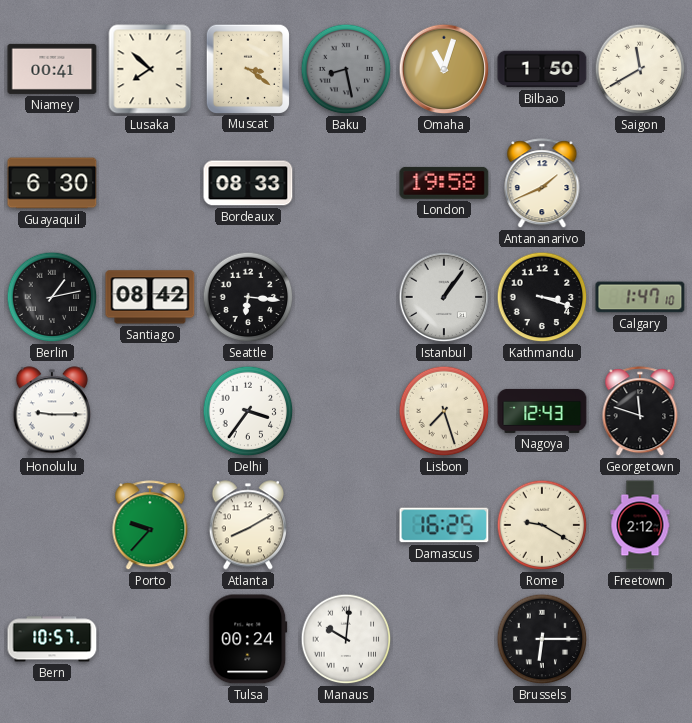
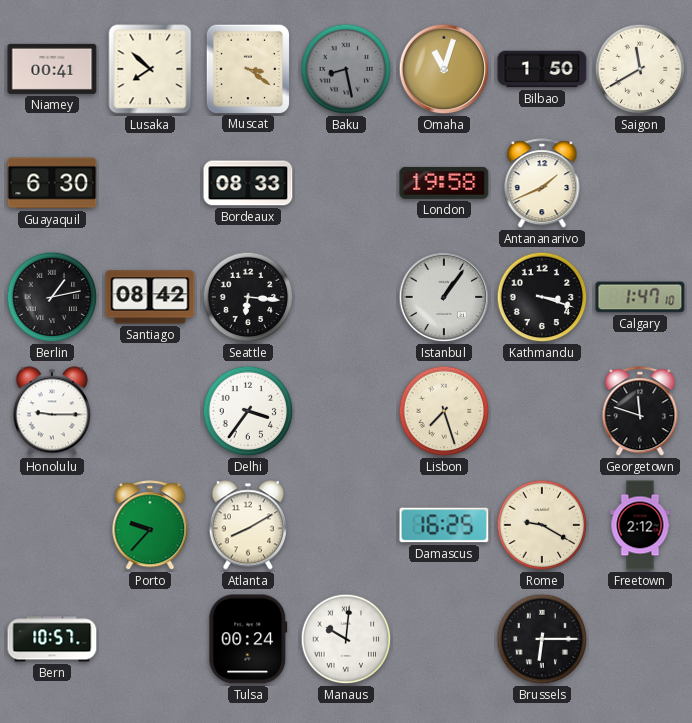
Nagoya: 12:43 -> none
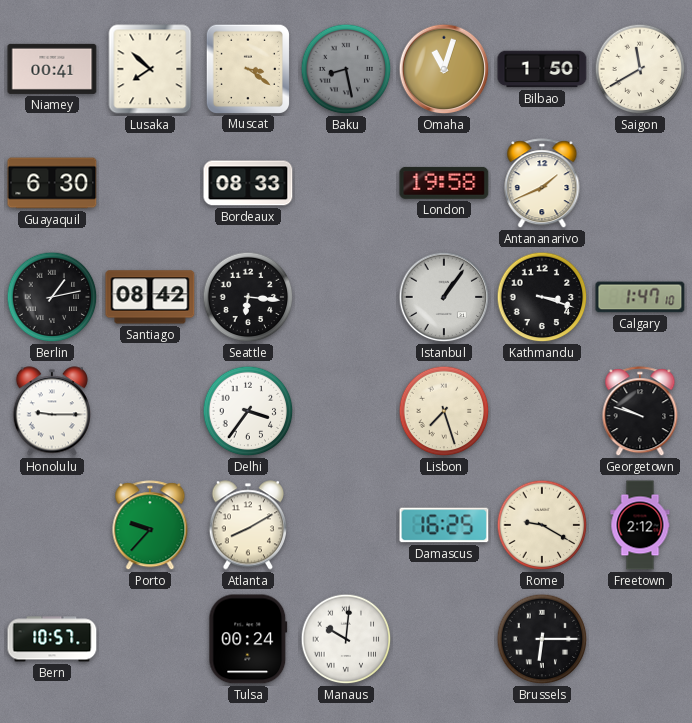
Georgetown: 11:48 -> 9:48
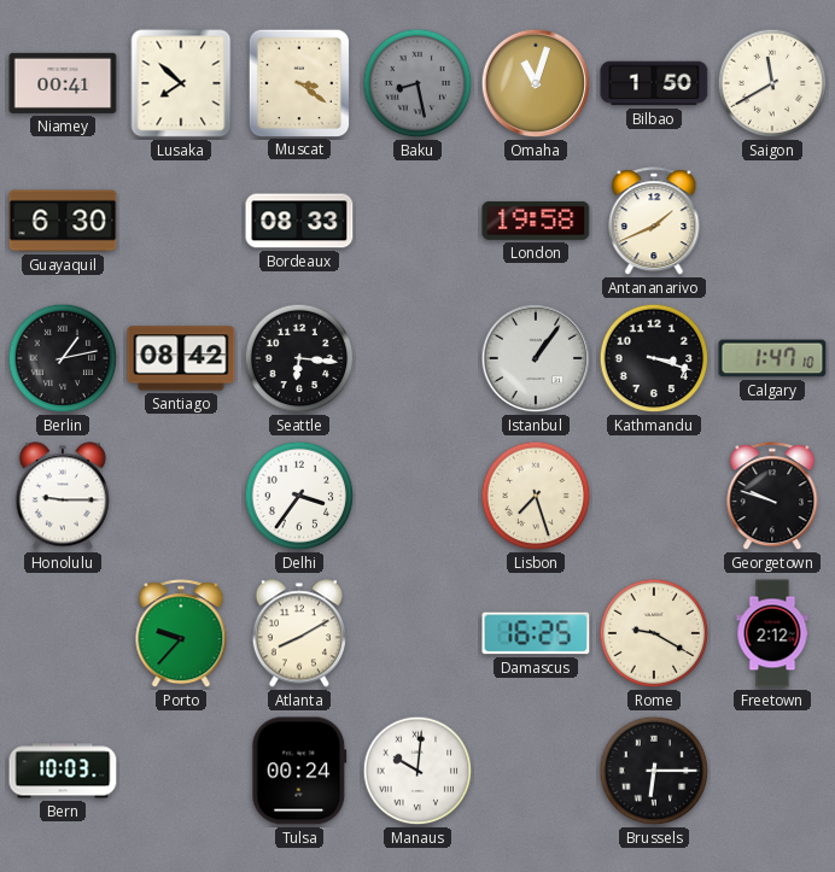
Bern: 10:57 -> 10:03
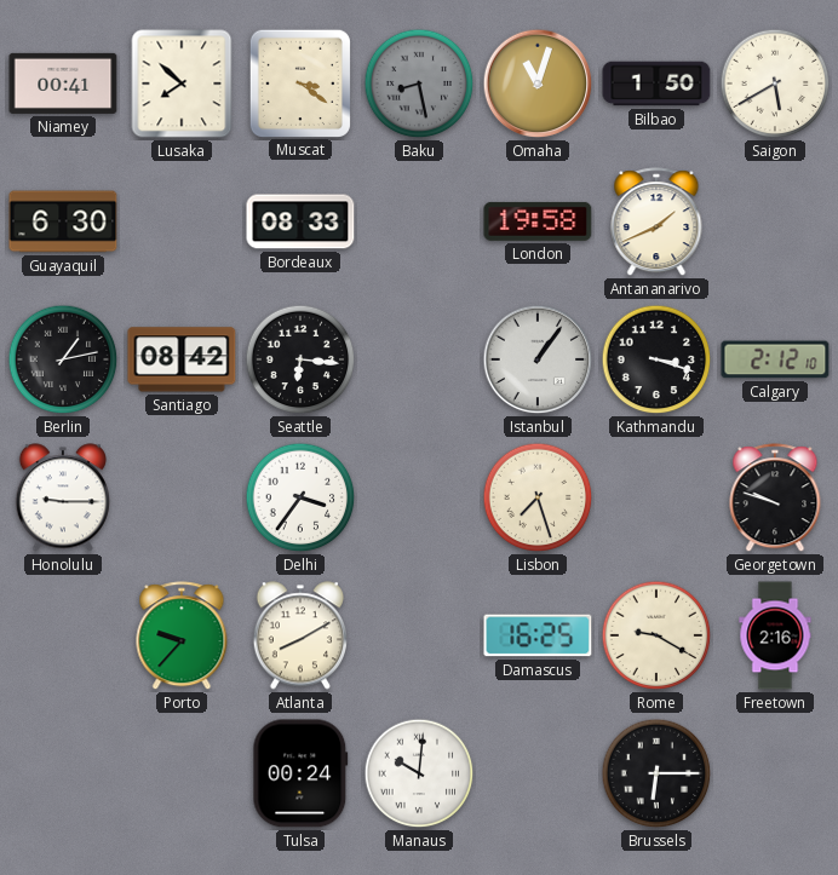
Saigon: 11:40 -> 5:40
Calgary: 1:47 -> 2:12
Freetown: 2:12 -> 2:16
Bern: 10:03 -> none
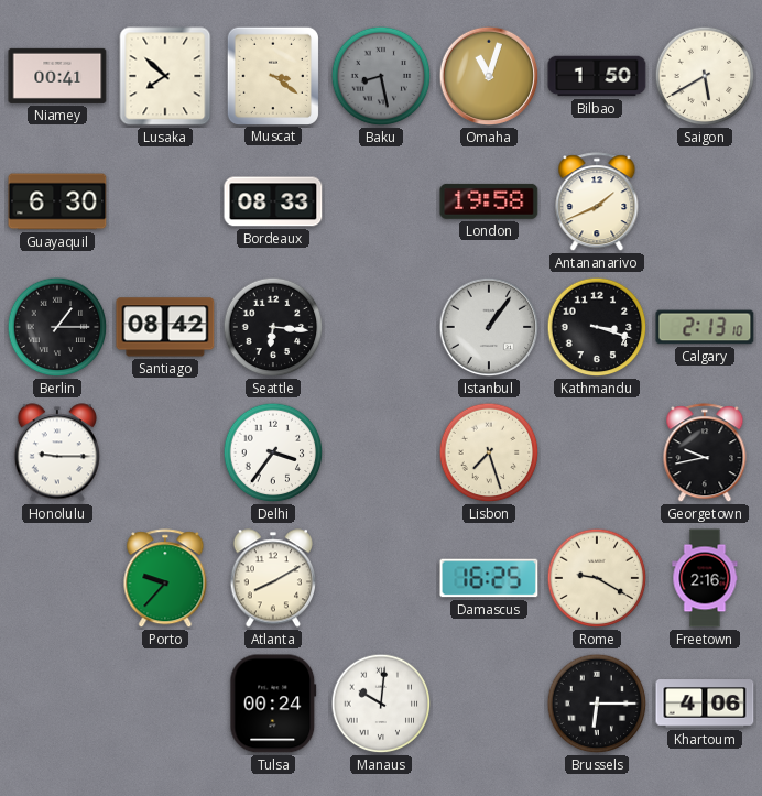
Berlin: 1:13 -> 1:15
Calgary: 2:12 -> 2:13
Georgetown: 9:48 -> 9:43
Khartoum: none -> 4:06
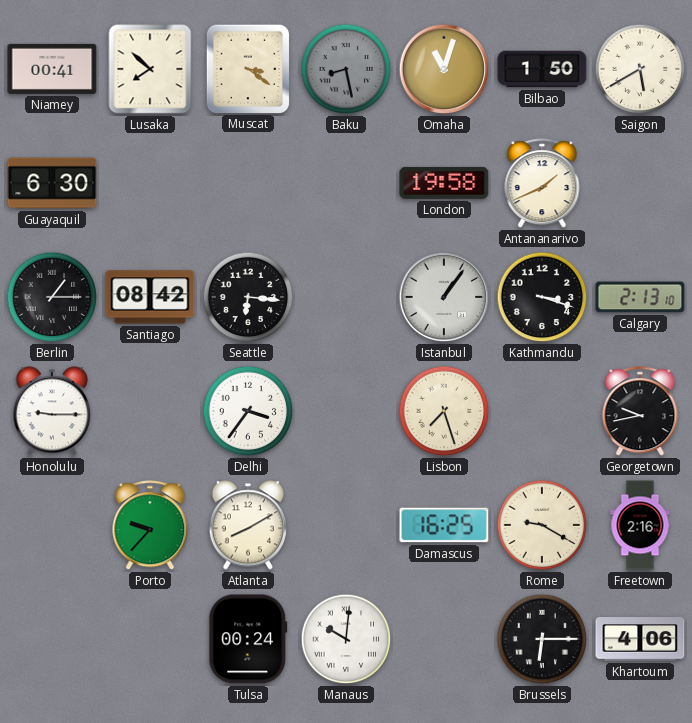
Bordeaux: 08:33 -> none
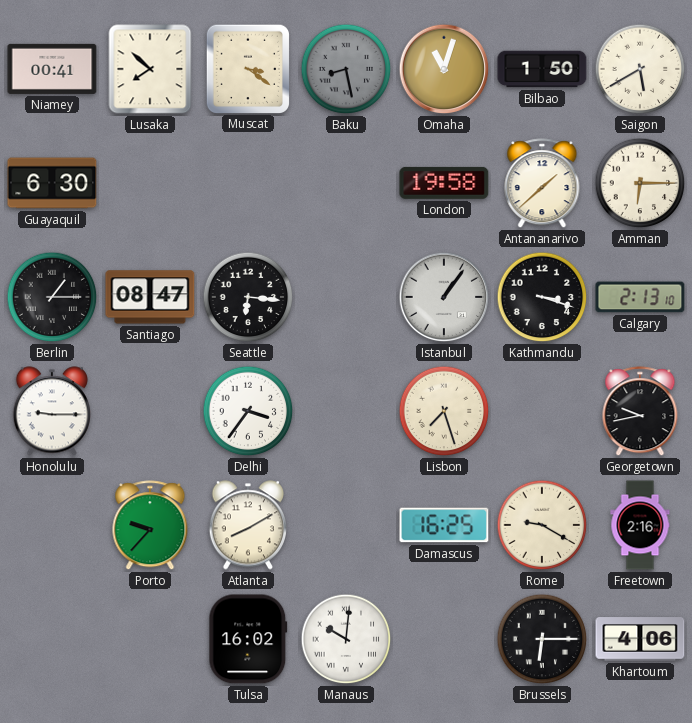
Antananarivo: 1:41 -> 1:38
Amman: none -> 6:15
Santiago: 08:42 -> 08:47
Tulsa: 00:24 -> 16:02
